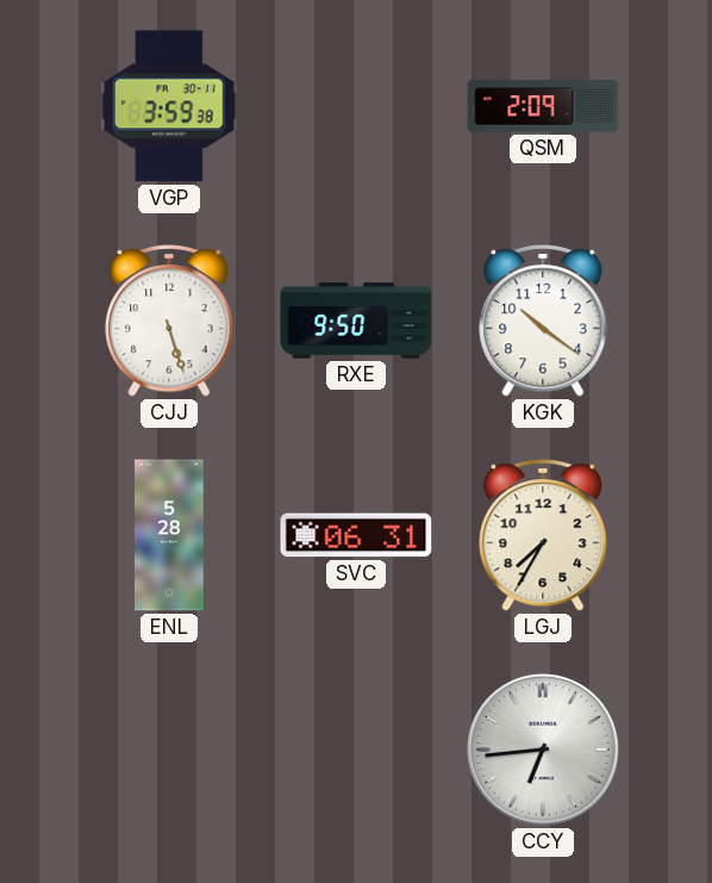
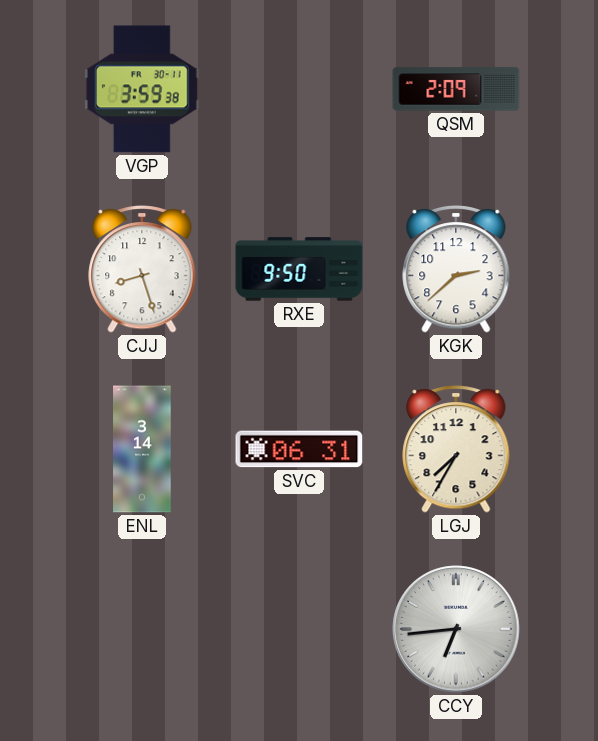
CJJ: 5:27 -> 8:27
KGK: 10:21 -> 2:38
ENL: 5:28 -> 3:14
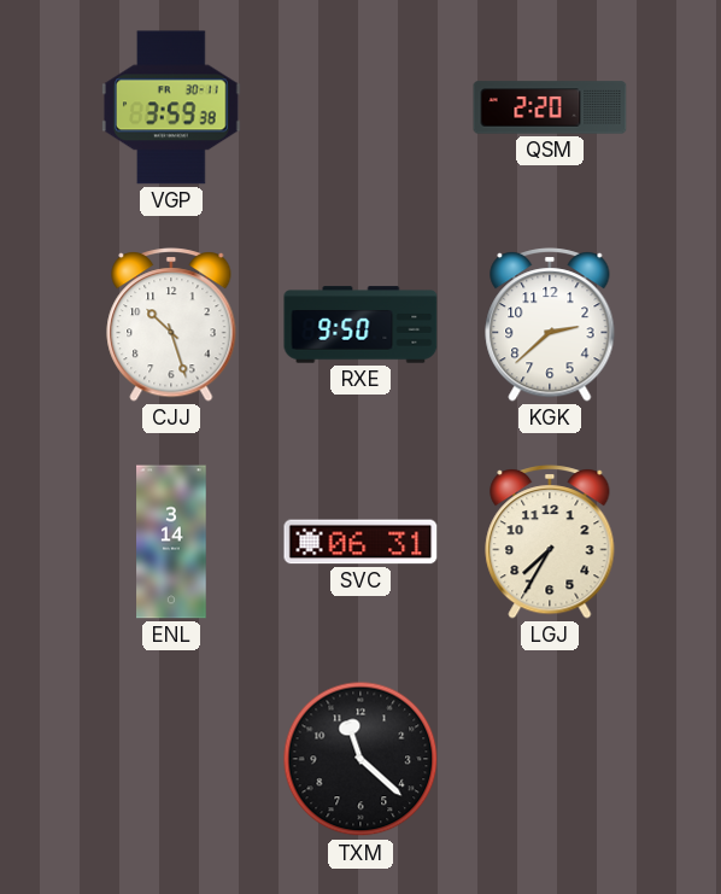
QSM: 2:09 -> 2:20
CJJ: 8:27 -> 10:27
TXM: none -> 11:22
CCY: 6:44 -> none
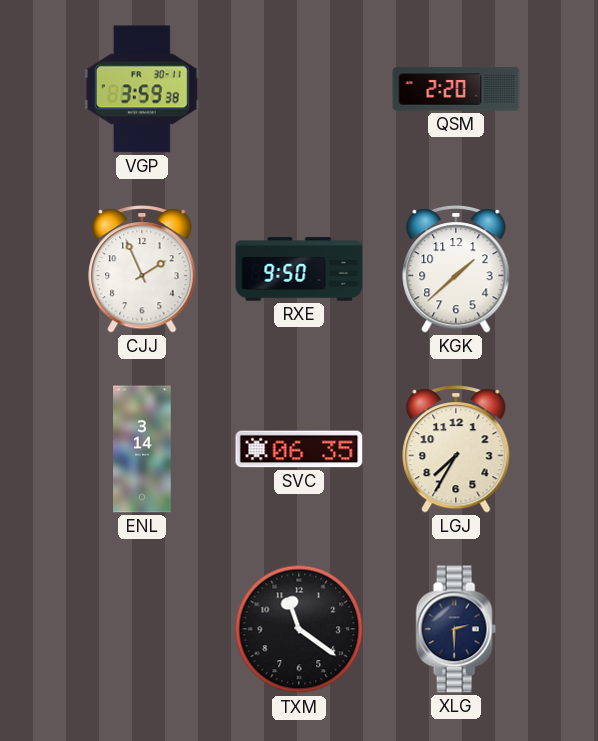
CJJ: 10:27 -> 1:56
KGK: 2:38 -> 1:38
SVC: 06:31 -> 06:35
TXM: 11:22 -> 11:21
XLG: none -> 2:30
